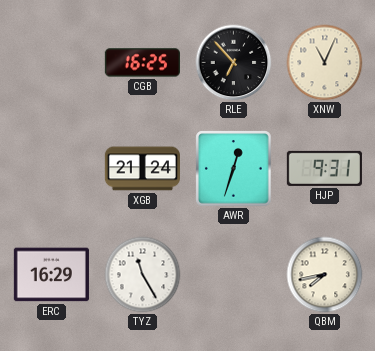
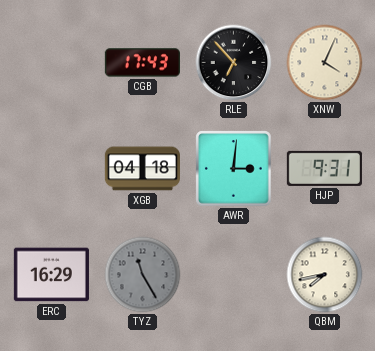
CGB: 16:25 -> 17:43
XNW: 11:04 -> 4:04
XGB: 21:24 -> 04:18
AWR: 12:33 -> 3:01
TYZ dial: white -> grey
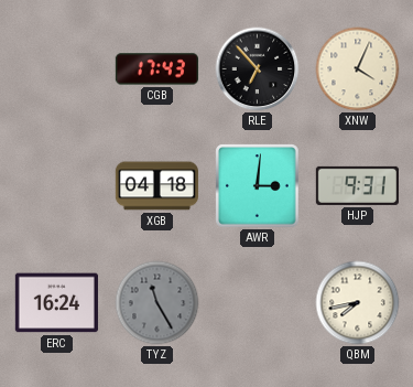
ERC: 16:29 -> 16:24
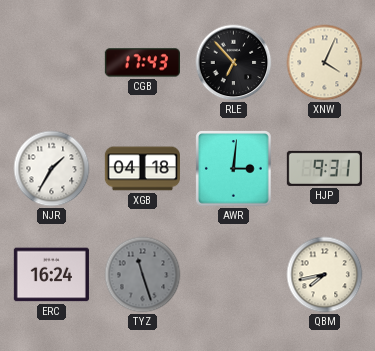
NJR: none -> 1:35
TYZ: 11:25 -> 11:27
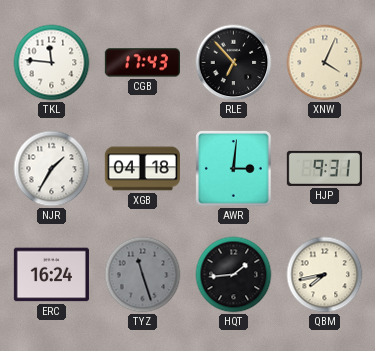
TKL: none -> 11:46
HQT: none -> 1:44
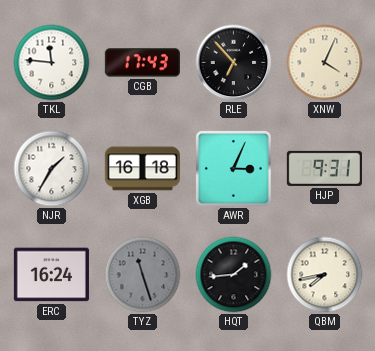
XGB: 04:18 -> 16:18
AWR: 3:01 -> 3:04
